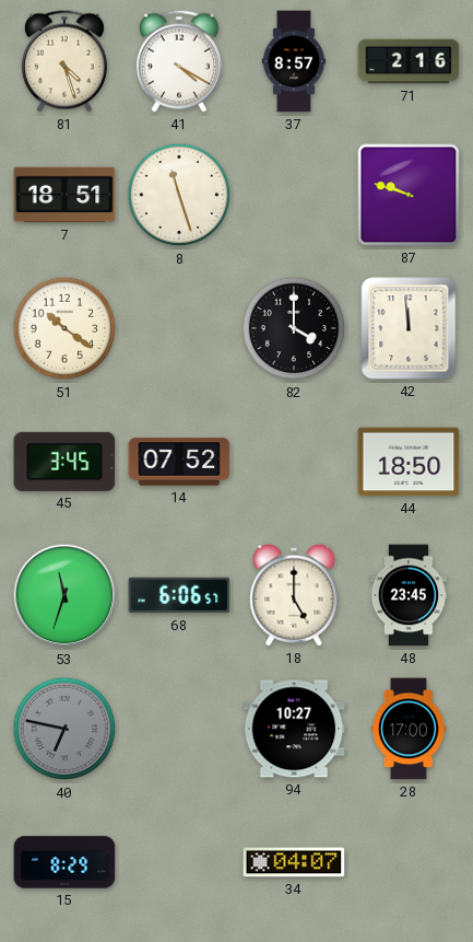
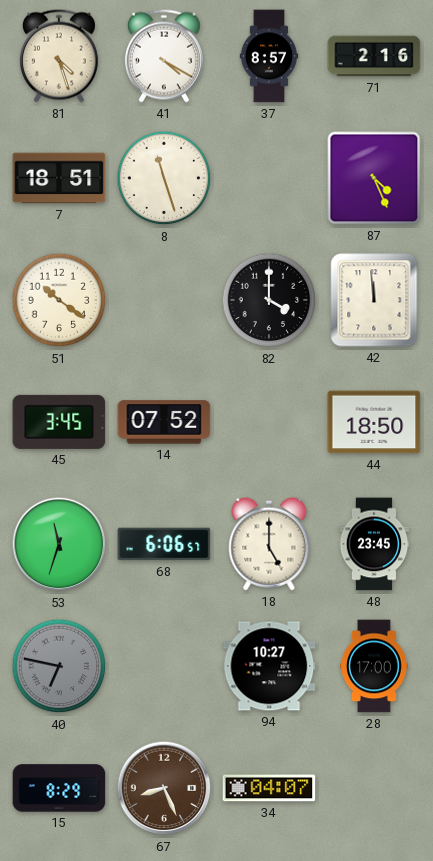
87: 9:48 -> 4:26
67: none -> 8:26
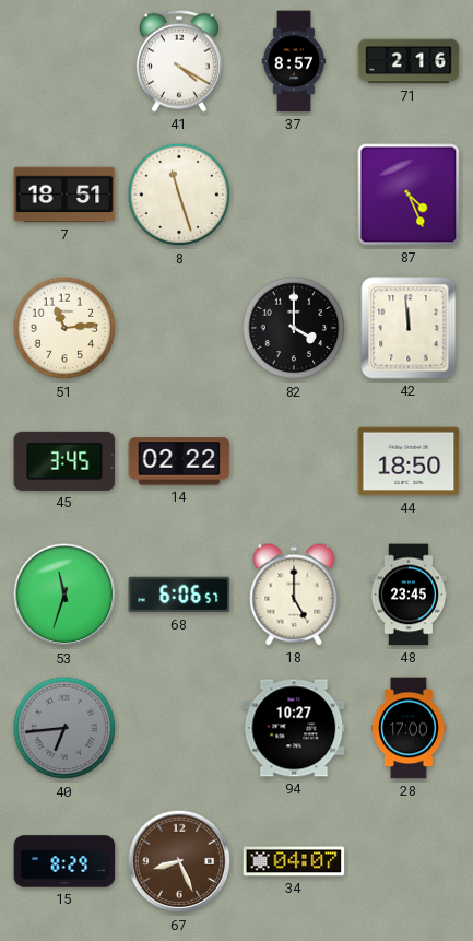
81: 4:27 -> none
51: 10:21 -> 11:14
14: 07:52 -> 02:22
40: 6:47 -> 6:44
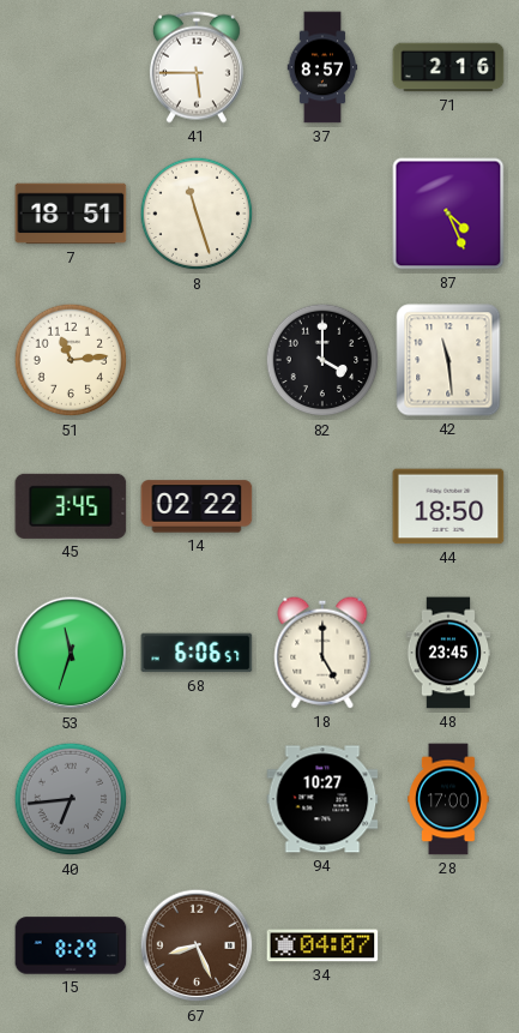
41: 4:20 -> 5:45
42: 11:59 -> 11:29
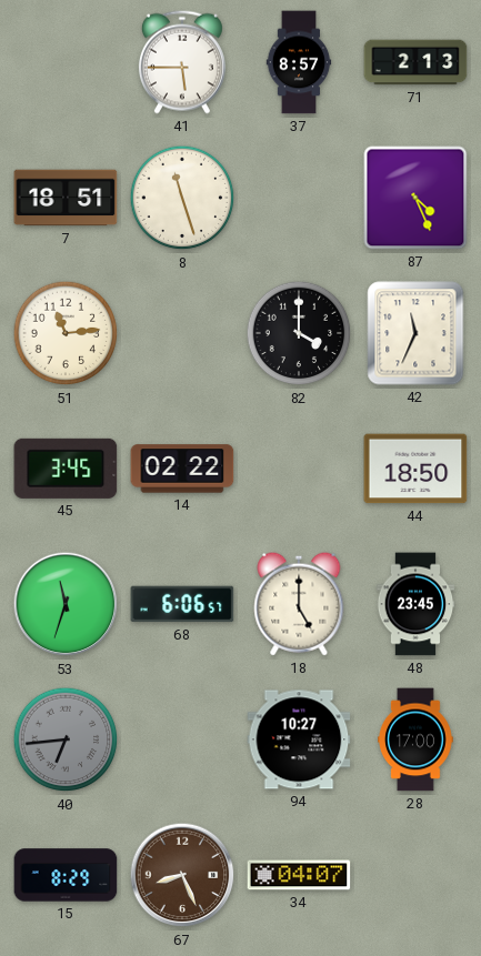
71: 2:16 -> 2:13
42: 11:29 -> 11:34
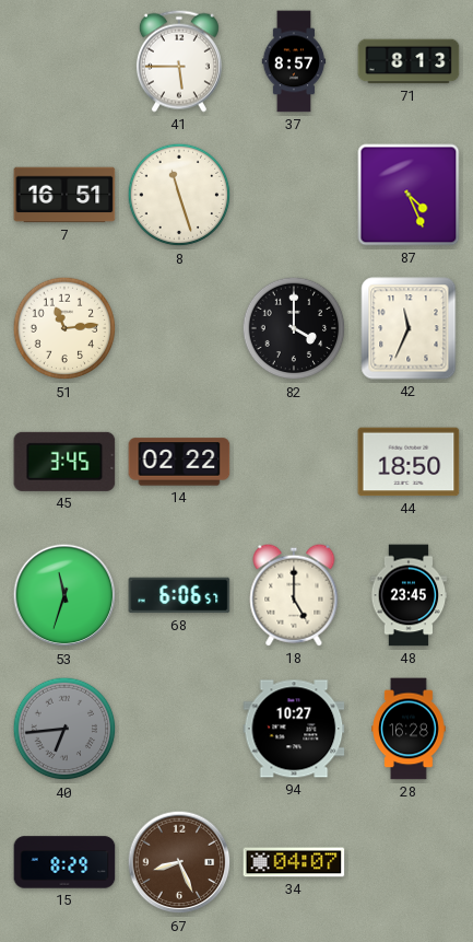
71: 2:13 -> 8:13
7: 18:51 -> 16:51
28: 17:00 -> 16:28
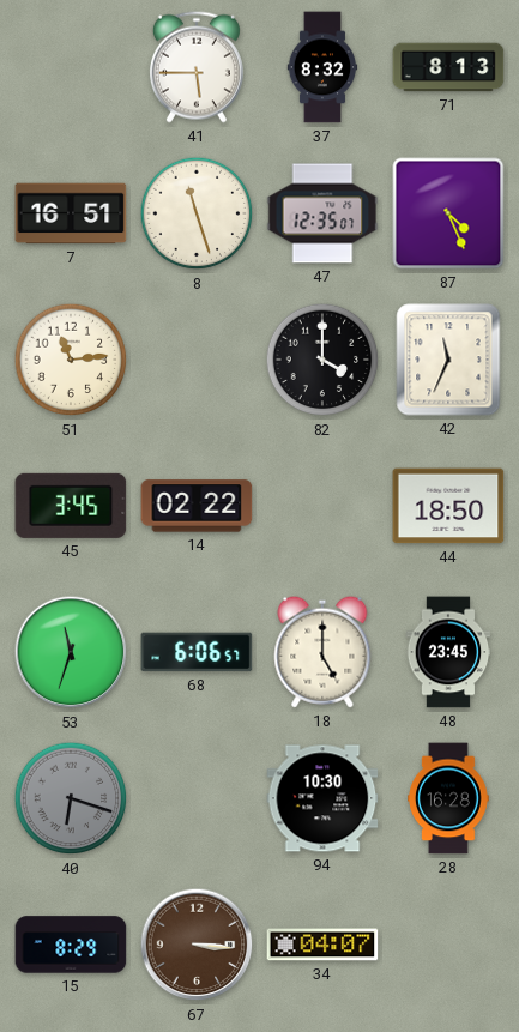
37: 8:57 -> 8:32
47: none -> 12:35
40: 6:44 -> 6:18
94: 10:27 -> 10:30
67: 8:26 -> 3:16
